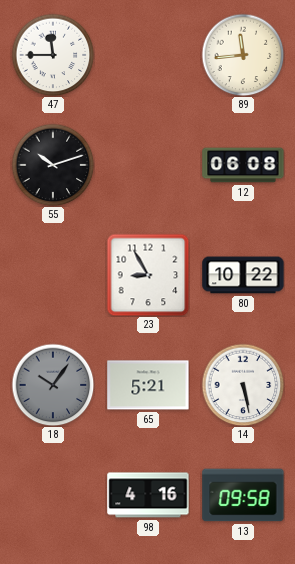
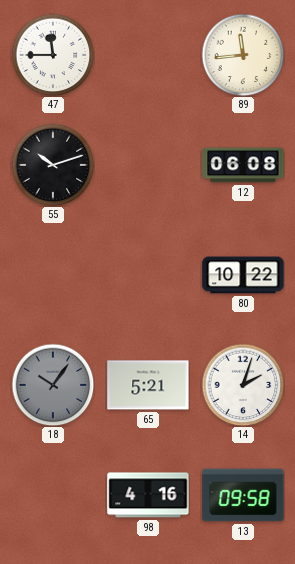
23: 8:55 -> none
14: 5:28 -> 2:03
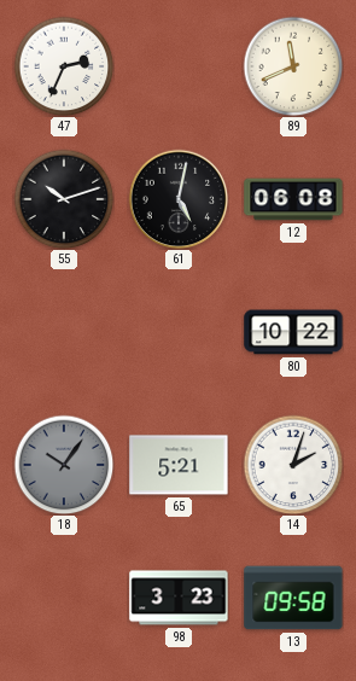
47: 11:45 -> 2:34
89: 11:44 -> 11:41
61: none -> 5:02
98: 4:16 -> 3:23
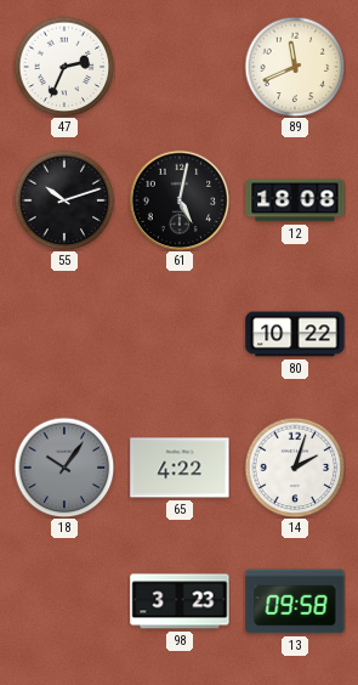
12: 06:08 -> 18:08
65: 5:21 -> 4:22
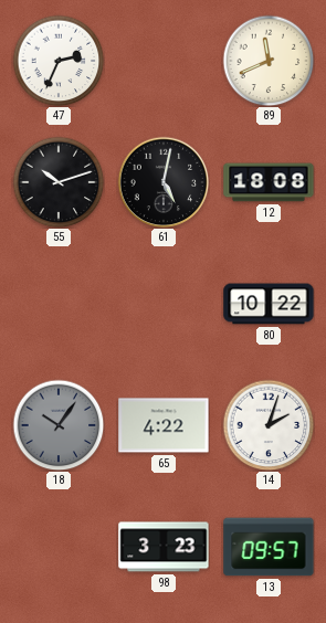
13: 09:58 -> 09:57
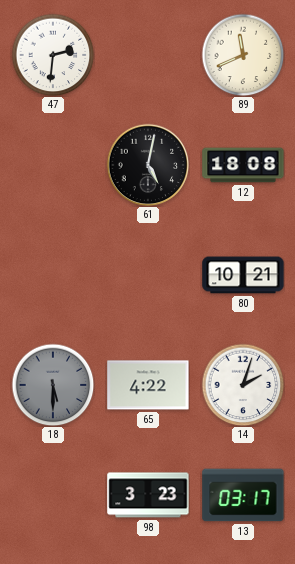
47: 2:34 -> 2:31
55: 10:12 -> none
80: 10:22 -> 10:21
18: 10:06 -> 5:30
13: 09:57 -> 03:17
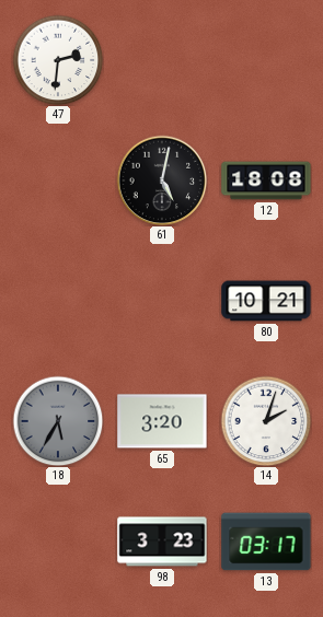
89: 11:41 -> none
18: 5:30 -> 5:35
65: 4:22 -> 3:20
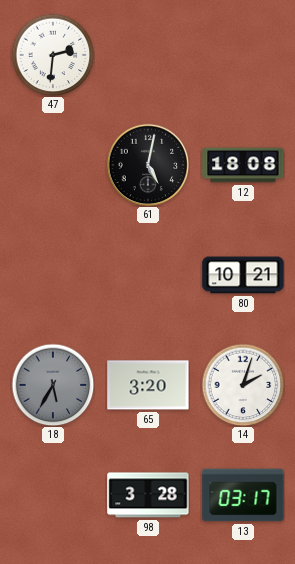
98: 3:23 -> 3:28
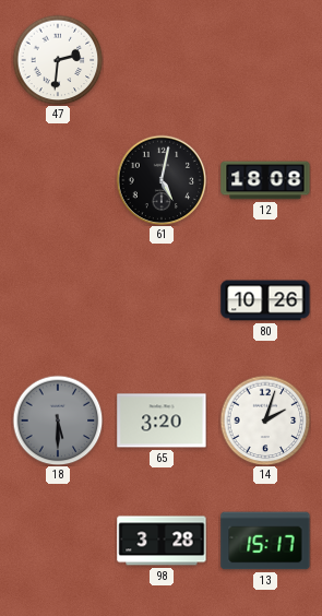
80: 10:21 -> 10:26
18: 5:35 -> 5:30
13: 03:17 -> 15:17
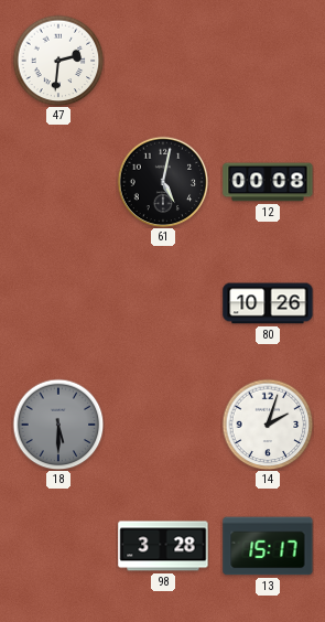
12: 18:08 -> 00:08
65: 3:20 -> none
